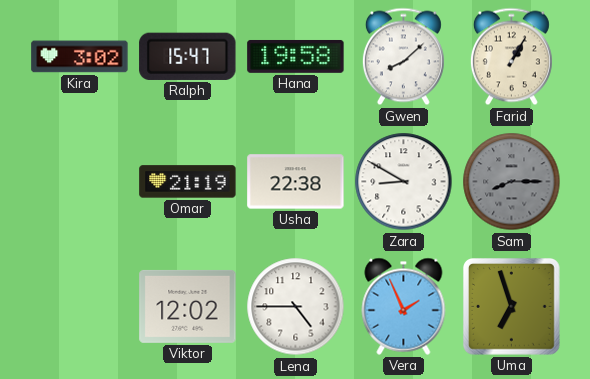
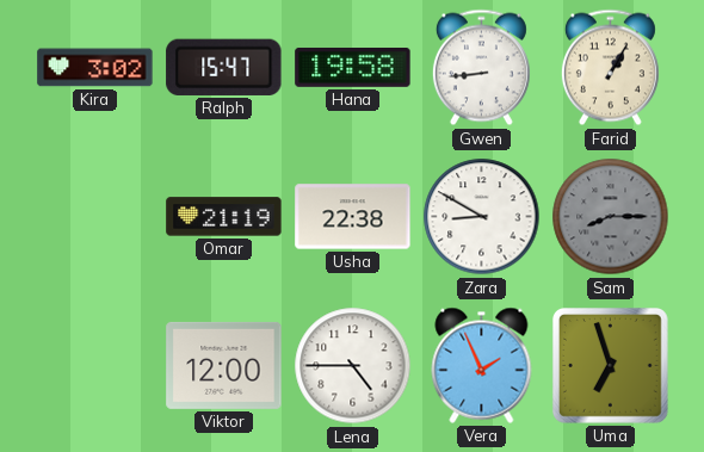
Gwen: 8:08 -> 8:44
Viktor: 12:02 -> 12:00
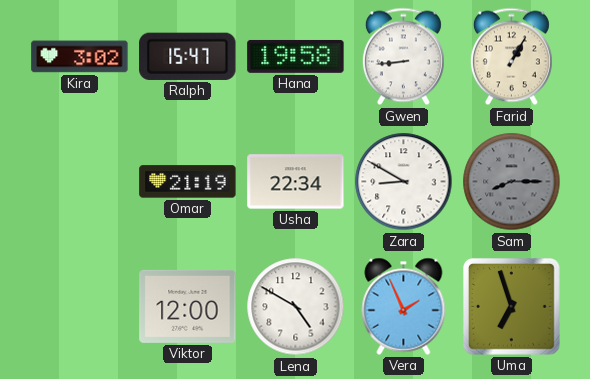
Usha: 22:38 -> 22:34
Lena: 4:45 -> 4:50
